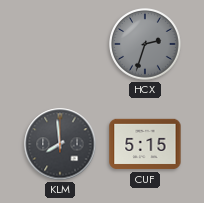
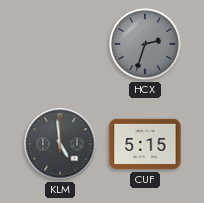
KLM: 7:59 -> 4:59
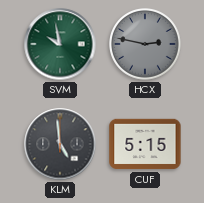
SVM: none -> 9:58
HCX: 2:33 -> 2:47
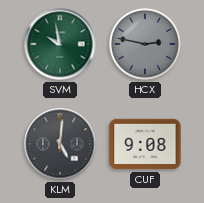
KLM: 4:59 -> 5:01
CUF: 5:15 -> 9:08
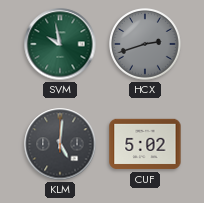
HCX: 2:47 -> 2:42
CUF: 9:08 -> 5:02
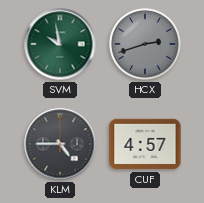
KLM: 5:01 -> 4:45
CUF: 5:02 -> 4:57
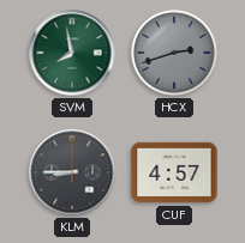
SVM: 9:58 -> 7:58
KLM: 4:45 -> 8:45
